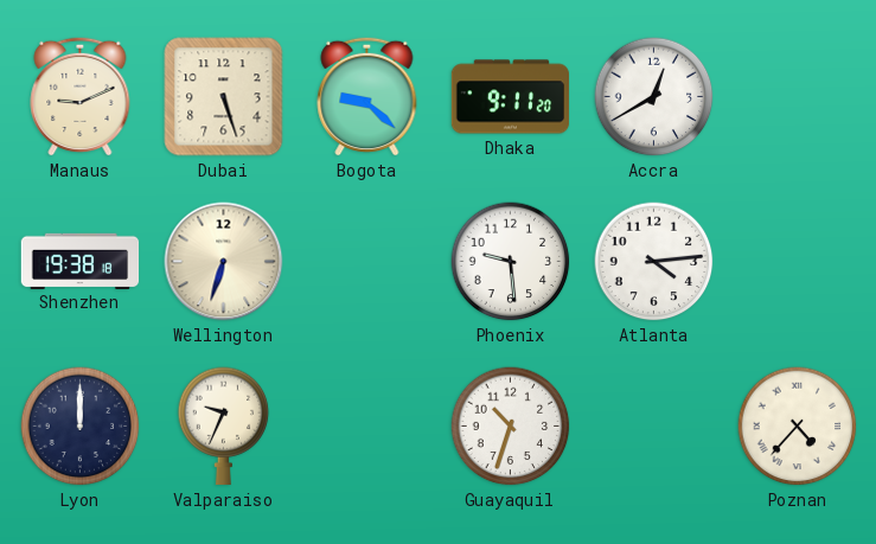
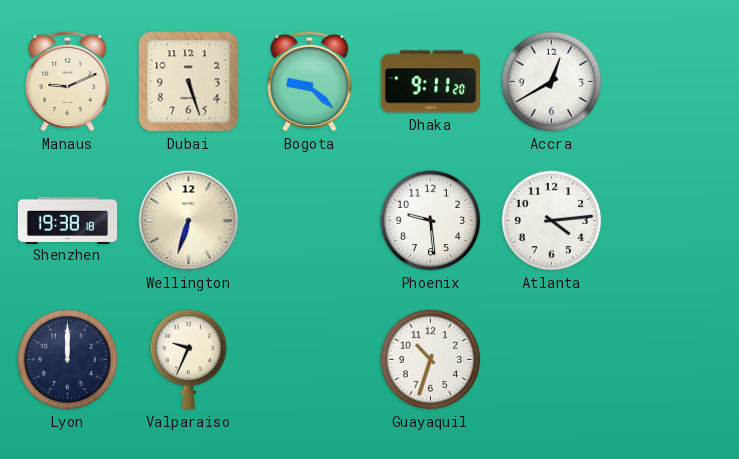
Poznan: 4:37 -> none
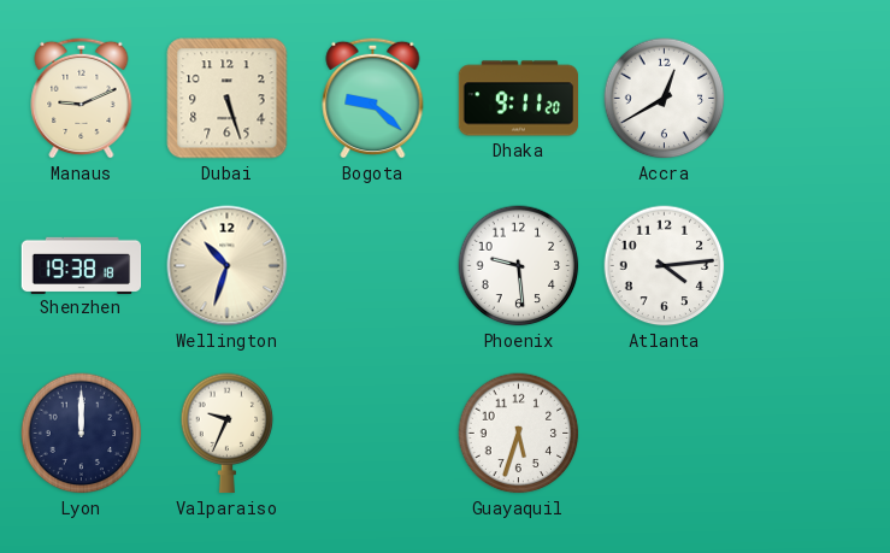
Wellington: 6:33 -> 10:33
Guayaquil: 10:33 -> 5:33
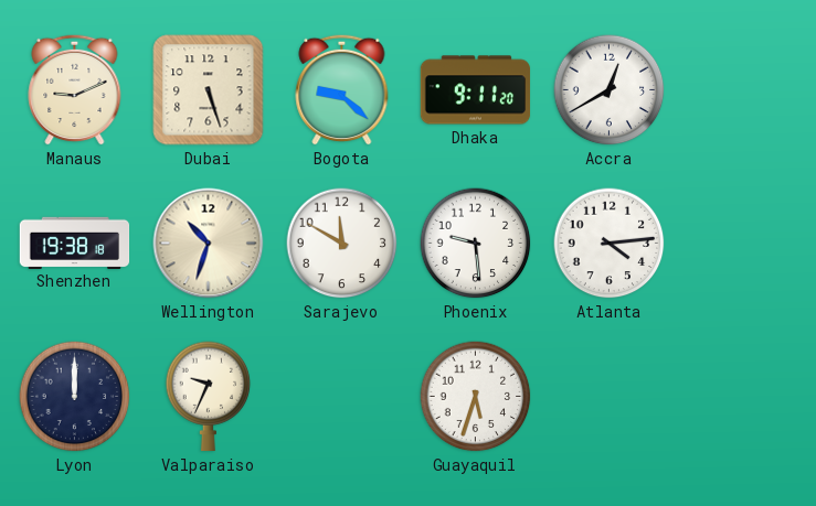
Sarajevo: none -> 11:50
